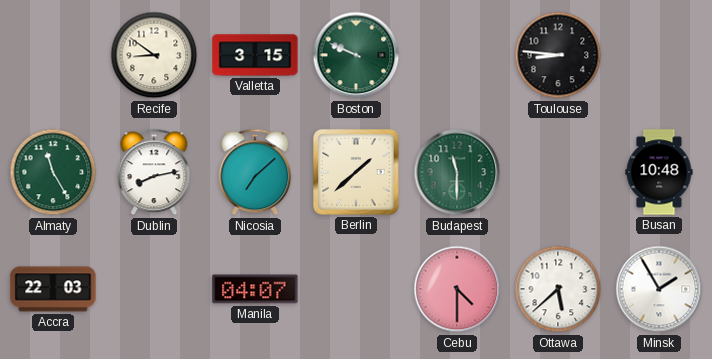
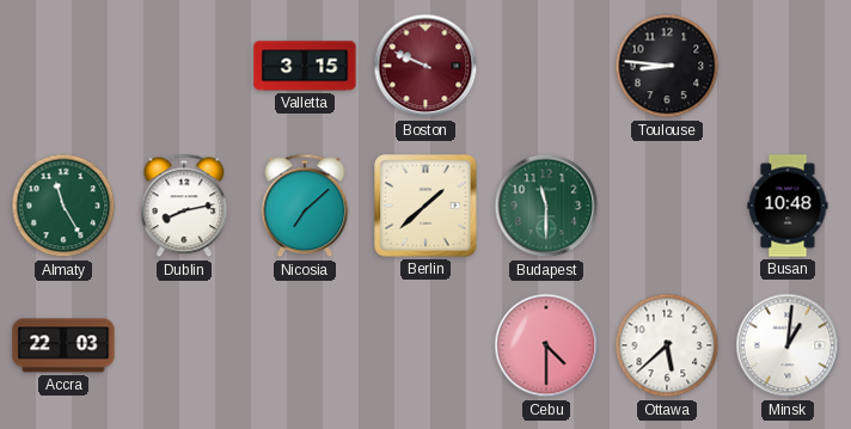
Recife: 8:51 -> none
Boston dial: green -> burgundy
Manila: 04:07 -> none
Minsk: 1:55 -> 1:01
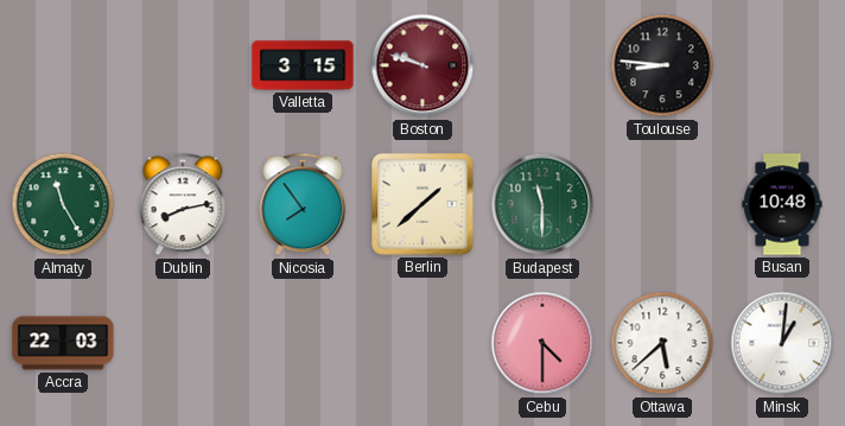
Boston: 9:49 -> 9:48
Nicosia: 7:08 -> 7:54
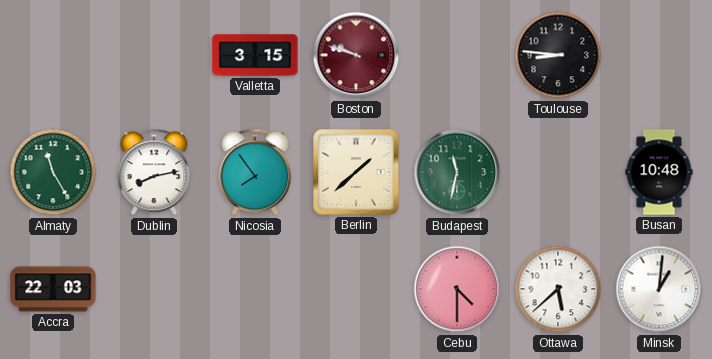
Budapest: 11:30 -> 11:32
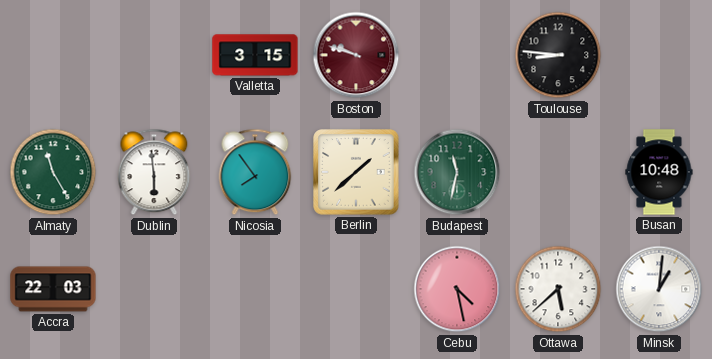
Dublin: 8:13 -> 5:59
Cebu: 4:30 -> 4:28
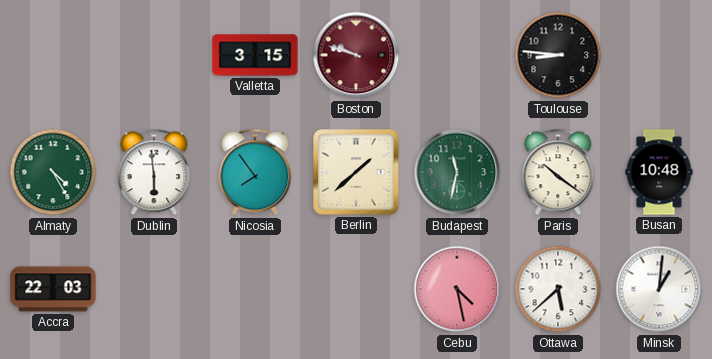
Almaty: 11:25 -> 4:25
Paris: none -> 10:21
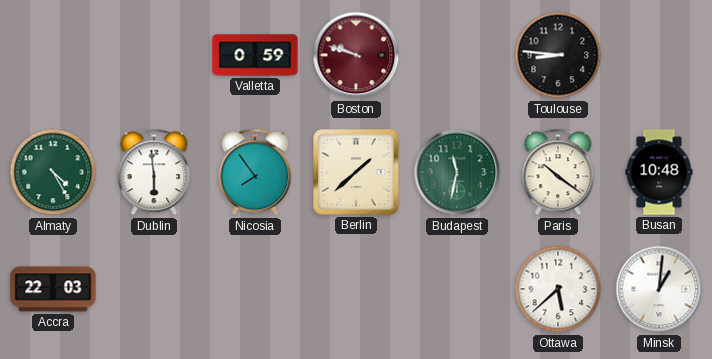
Valletta: 3:15 -> 0:59
Cebu: 4:28 -> none
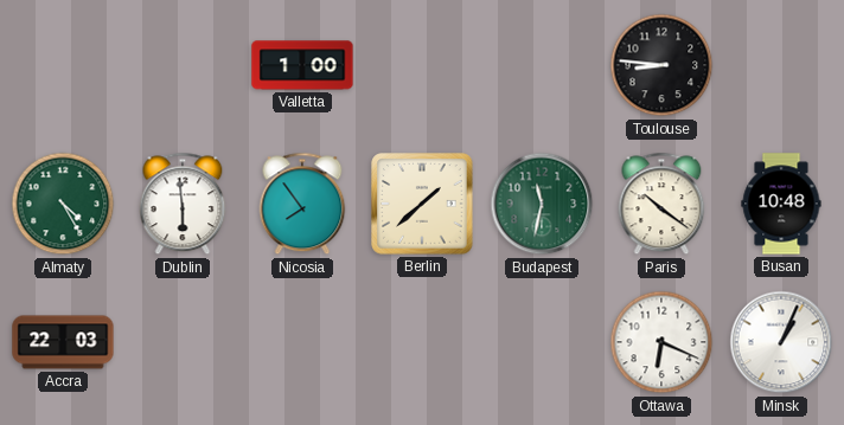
Valletta: 0:59 -> 1:00
Boston: 9:48 -> none
Ottawa: 5:38 -> 6:19
Minsk: 1:01 -> 1:04
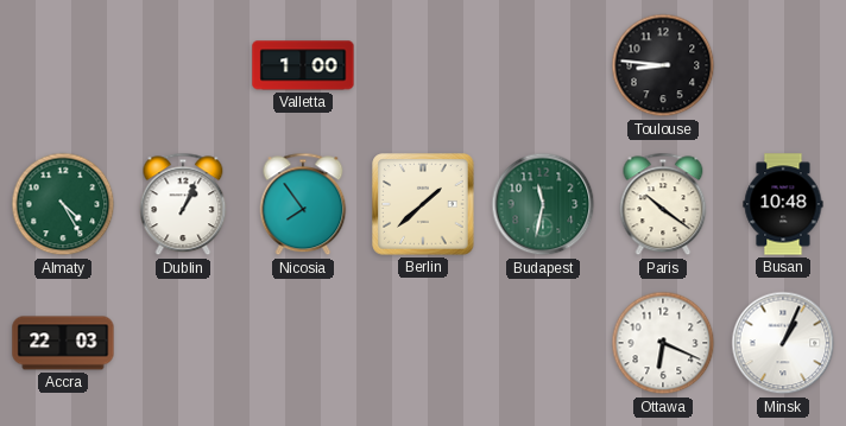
Dublin: 5:59 -> 1:04
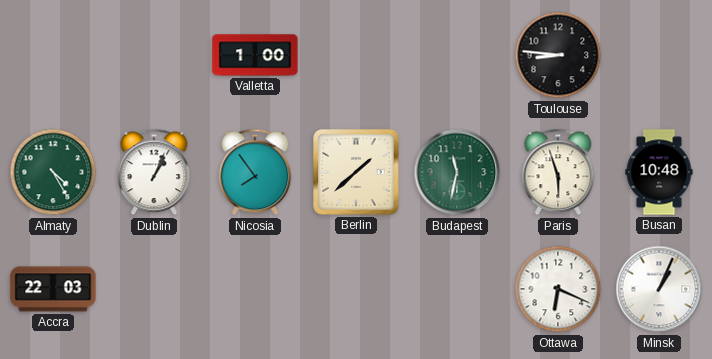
Paris: 10:21 -> 5:57
